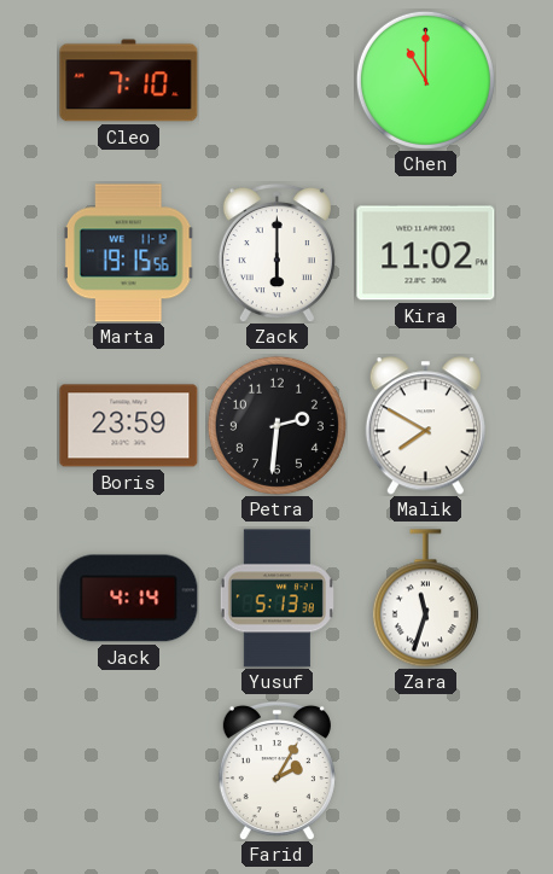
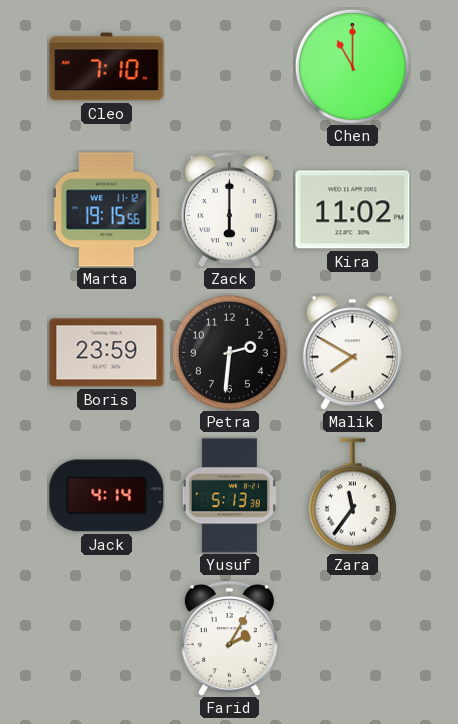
Zara: 11:33 -> 11:36
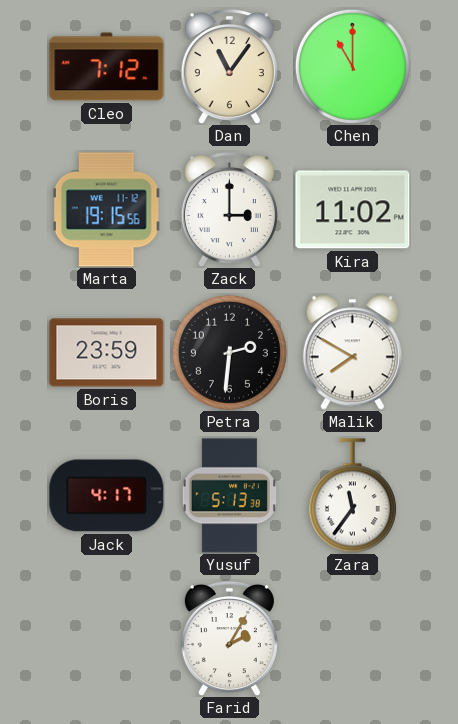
Cleo: 7:10 -> 7:12
Dan: none -> 11:06
Zack: 6:00 -> 3:00
Jack: 4:14 -> 4:17
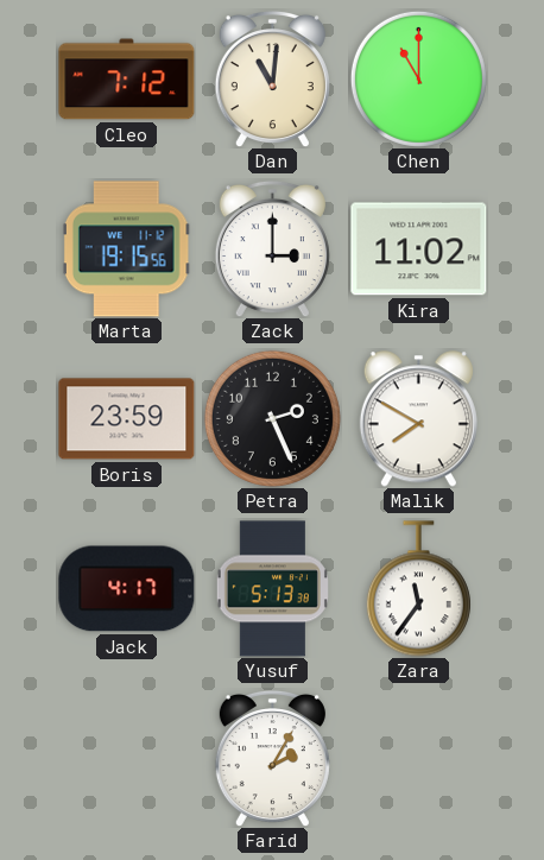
Dan: 11:06 -> 11:01
Petra: 2:31 -> 2:26
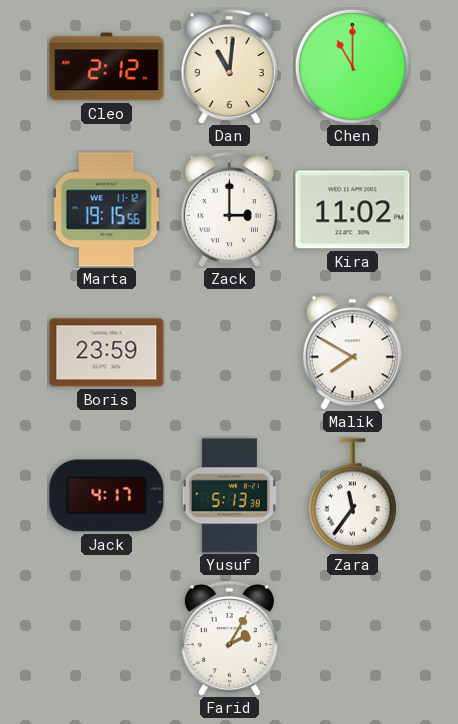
Cleo: 7:12 -> 2:12
Petra: 2:26 -> none
